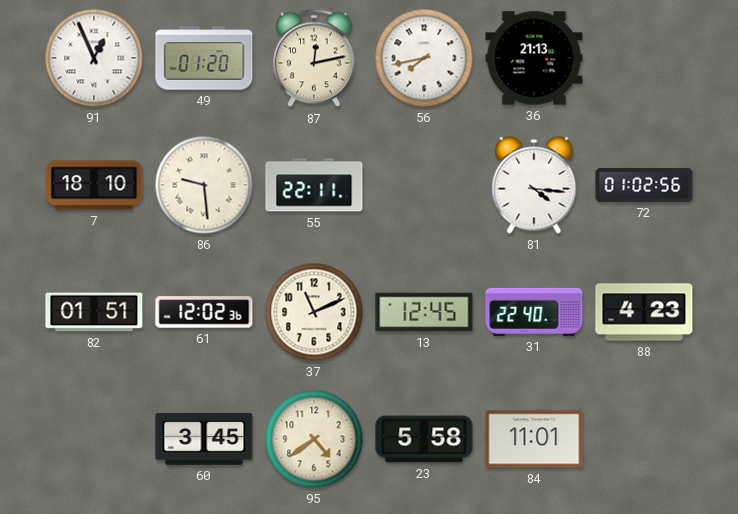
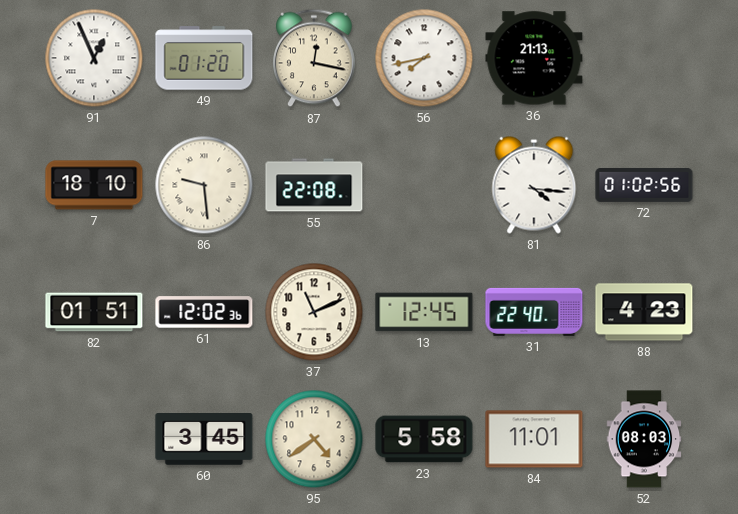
87: 12:13 -> 12:17
55: 22:11 -> 22:08
52: none -> 08:03
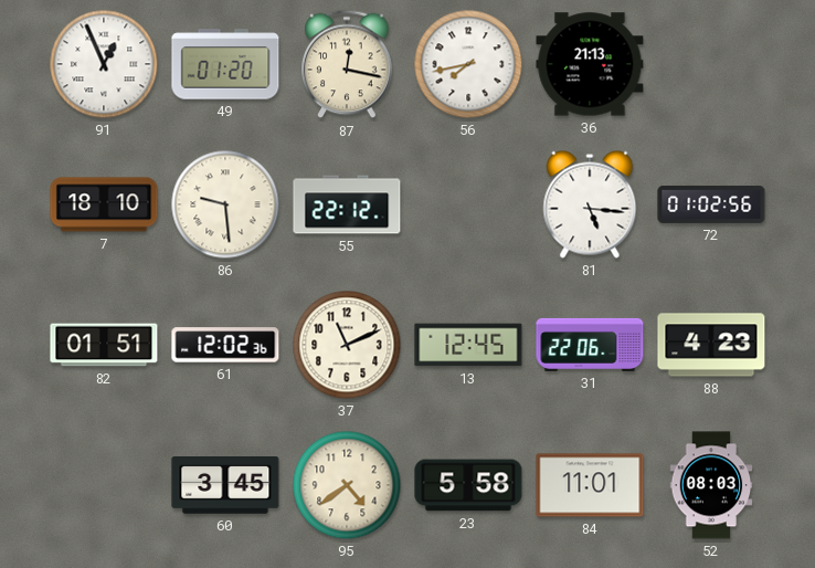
55: 22:08 -> 22:12
81: 4:16 -> 5:16
31: 22:40 -> 22:06
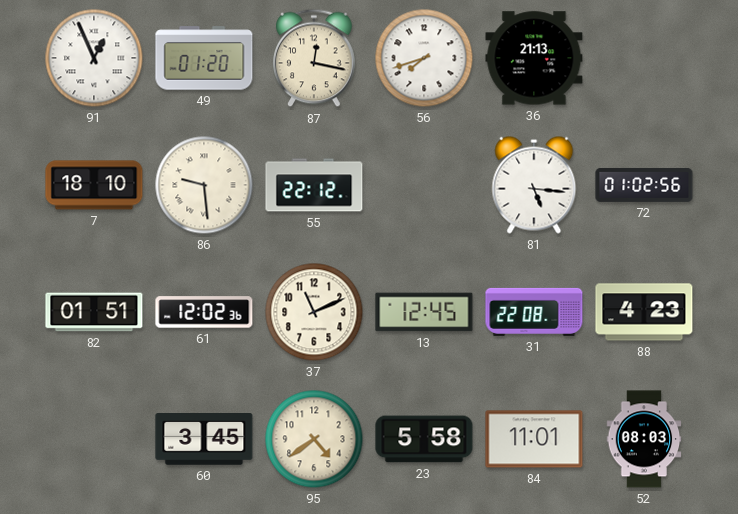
56: 7:43 -> 7:42
31: 22:06 -> 22:08
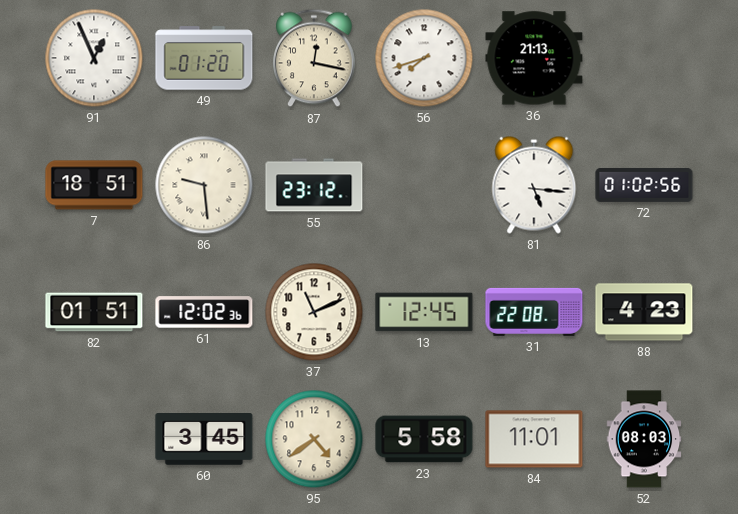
7: 18:10 -> 18:51
55: 22:12 -> 23:12
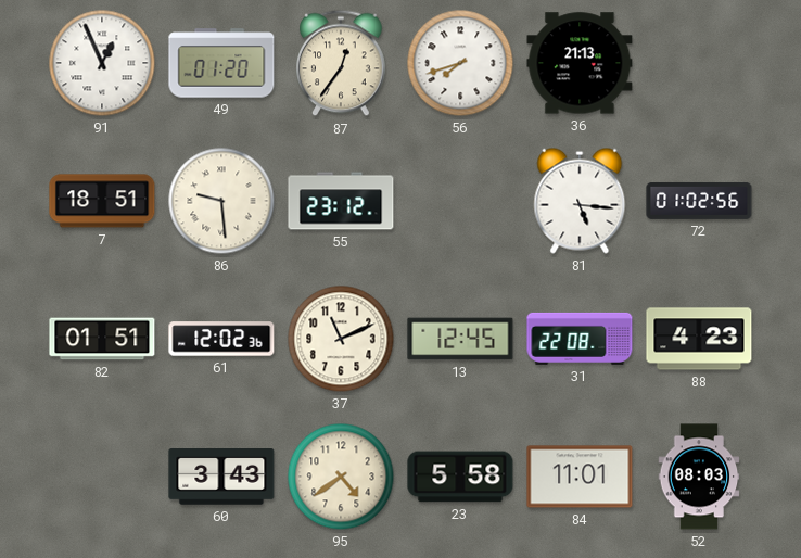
87: 12:17 -> 12:36
60: 3:45 -> 3:43
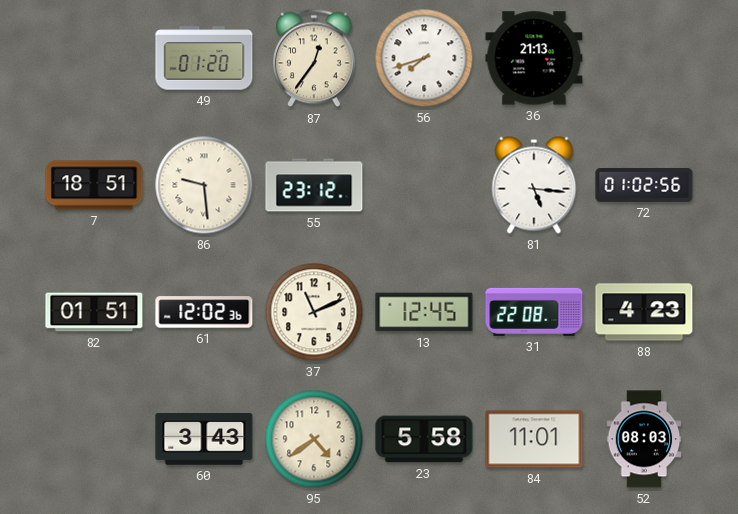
91: 12:56 -> none
